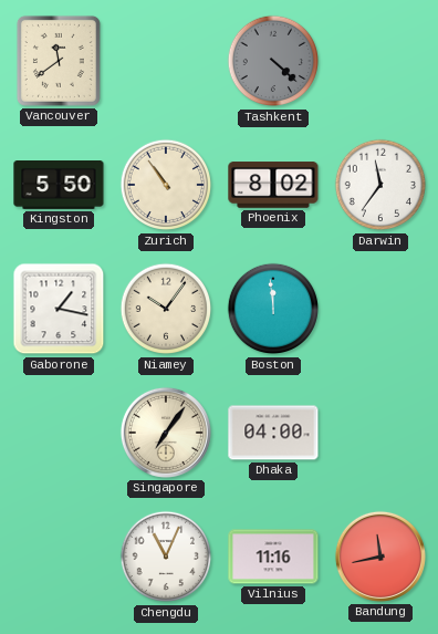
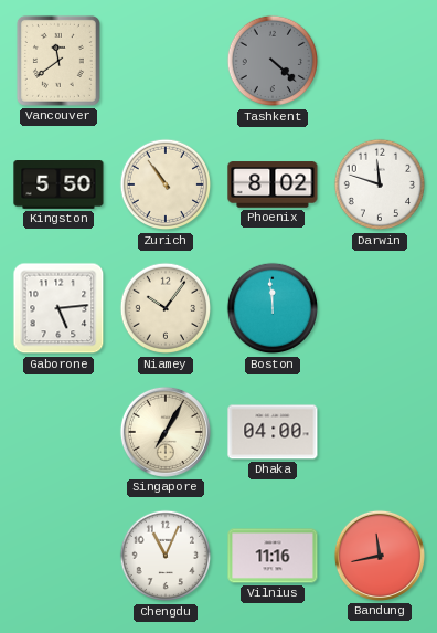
Darwin: 11:36 -> 11:48
Gaborone: 1:17 -> 5:14
Singapore: 7:06 -> 7:05
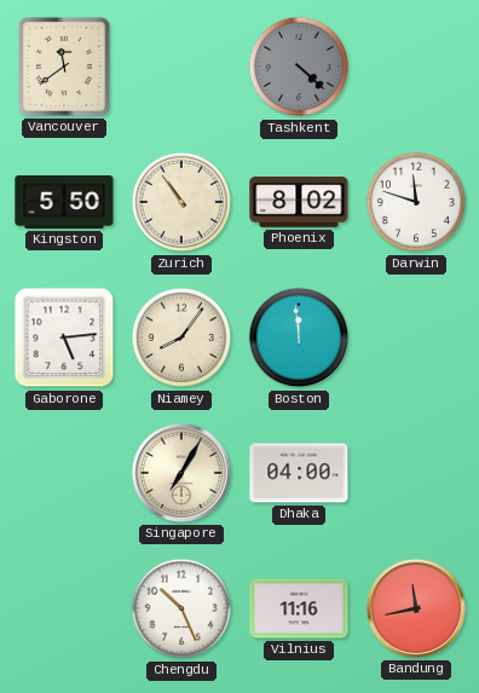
Niamey: 10:06 -> 8:06
Chengdu: 11:04 -> 10:26
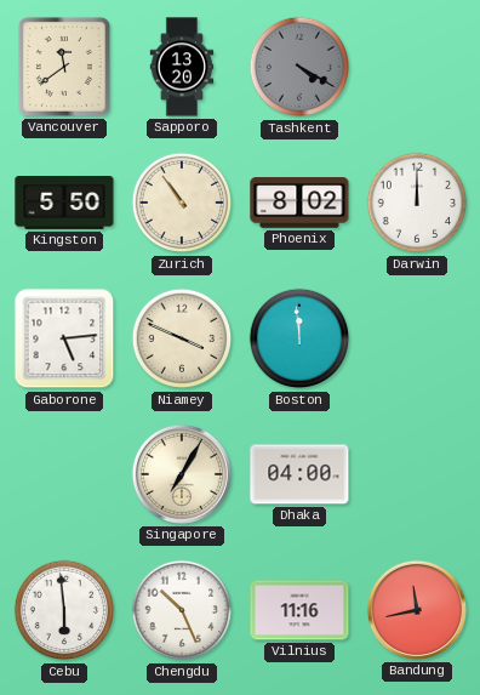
Sapporo: none -> 13:20
Tashkent: 4:22 -> 4:20
Darwin: 11:48 -> 12:00
Niamey: 8:06 -> 3:49
Cebu: none -> 5:59
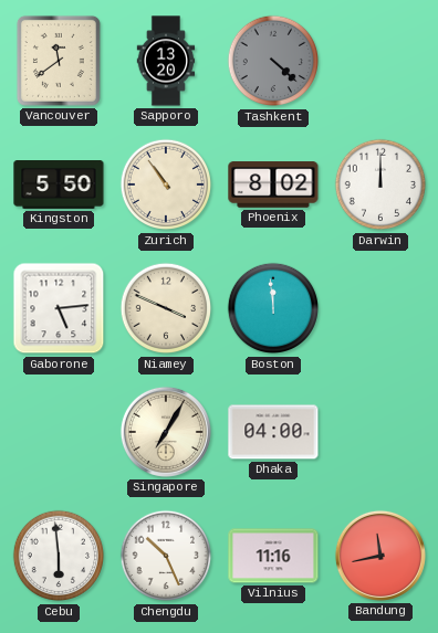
Tashkent: 4:20 -> 4:22
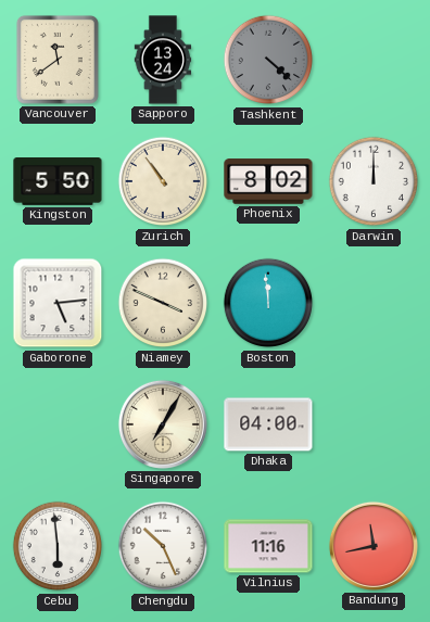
Sapporo: 13:20 -> 13:24
